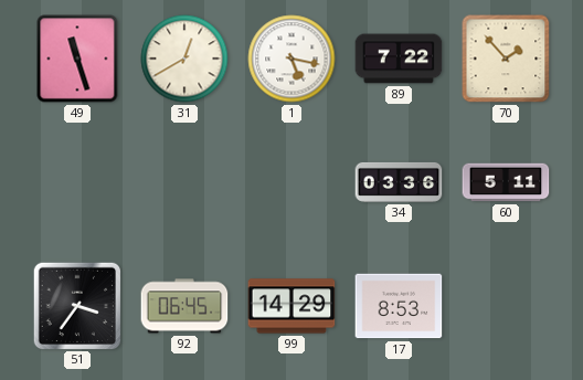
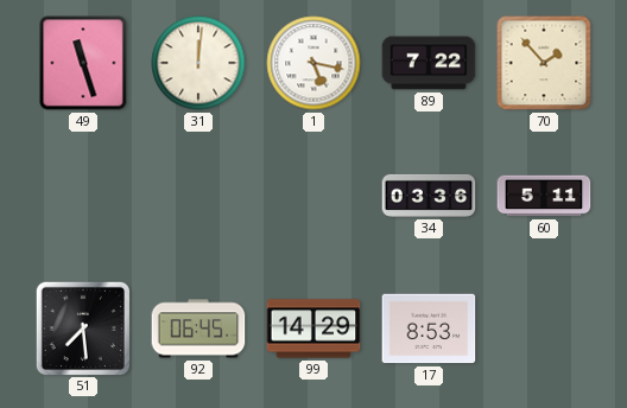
31: 12:40 -> 12:01
51: 3:36 -> 7:29
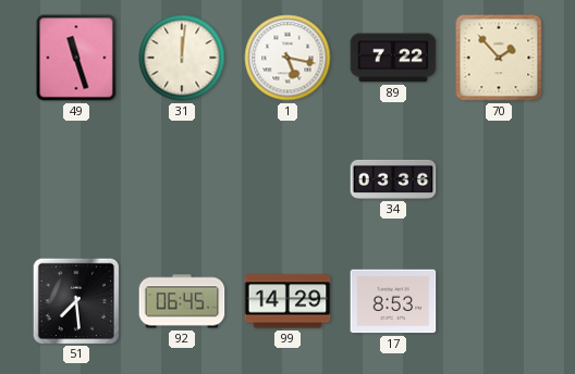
60: 5:11 -> none
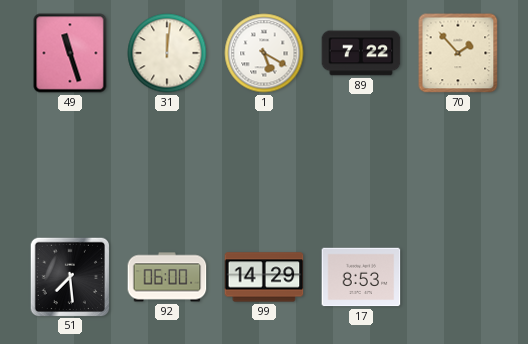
1: 5:17 -> 5:20
34: 03:36 -> none
92: 06:45 -> 06:00
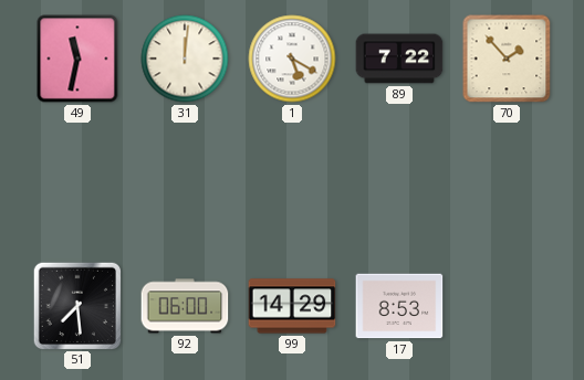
49: 11:27 -> 11:32
